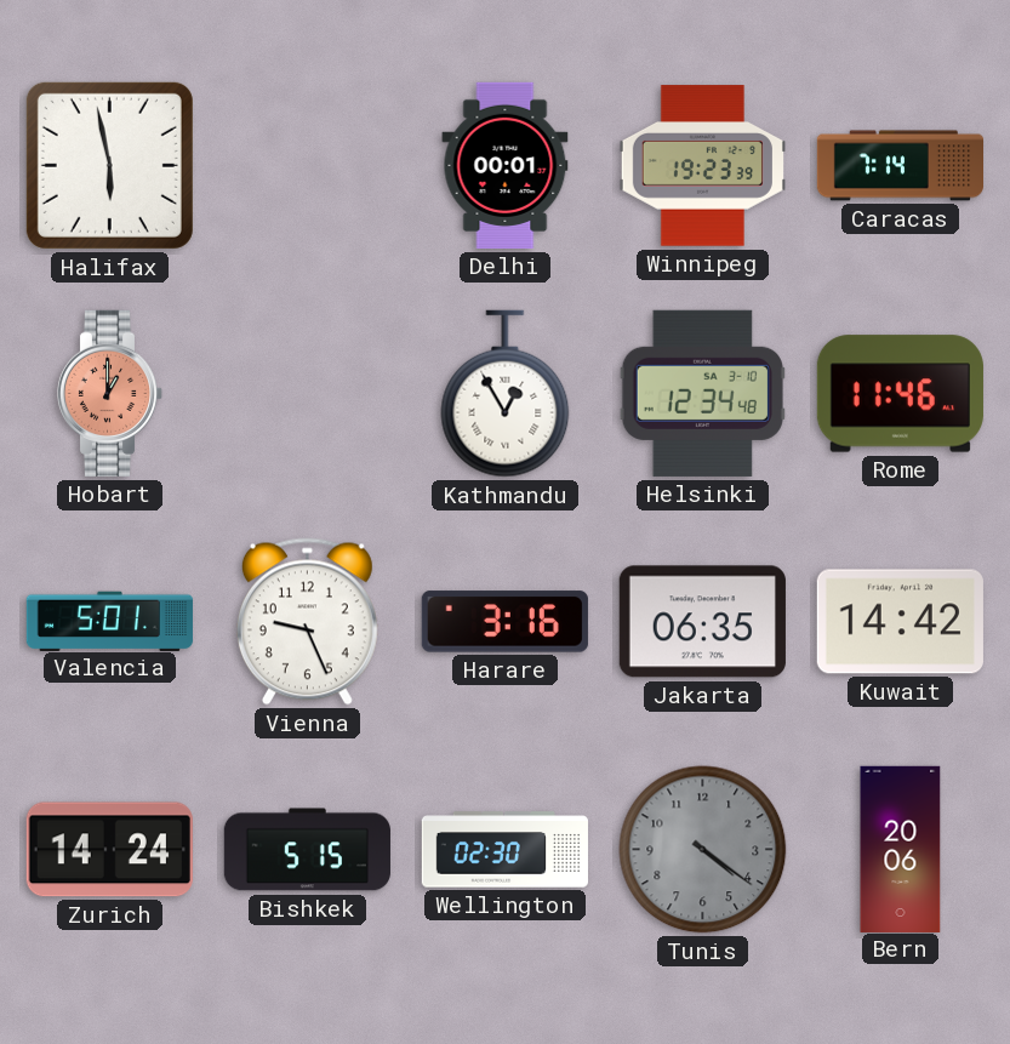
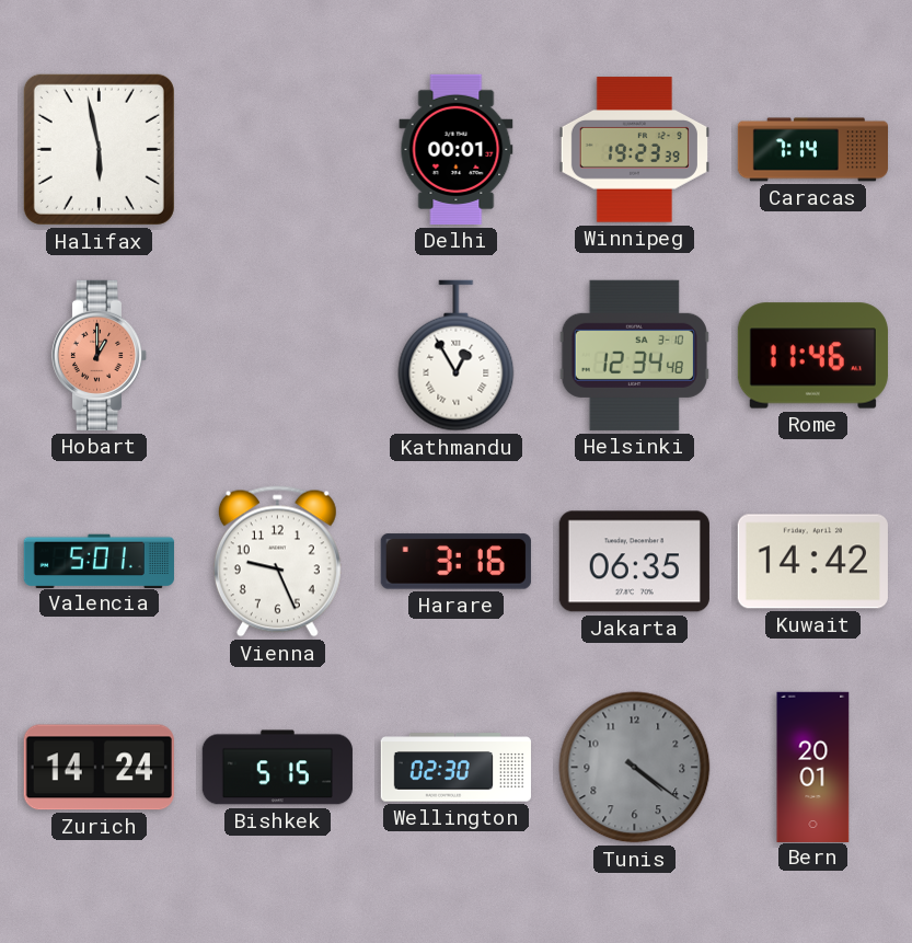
Bern: 20:06 -> 20:01
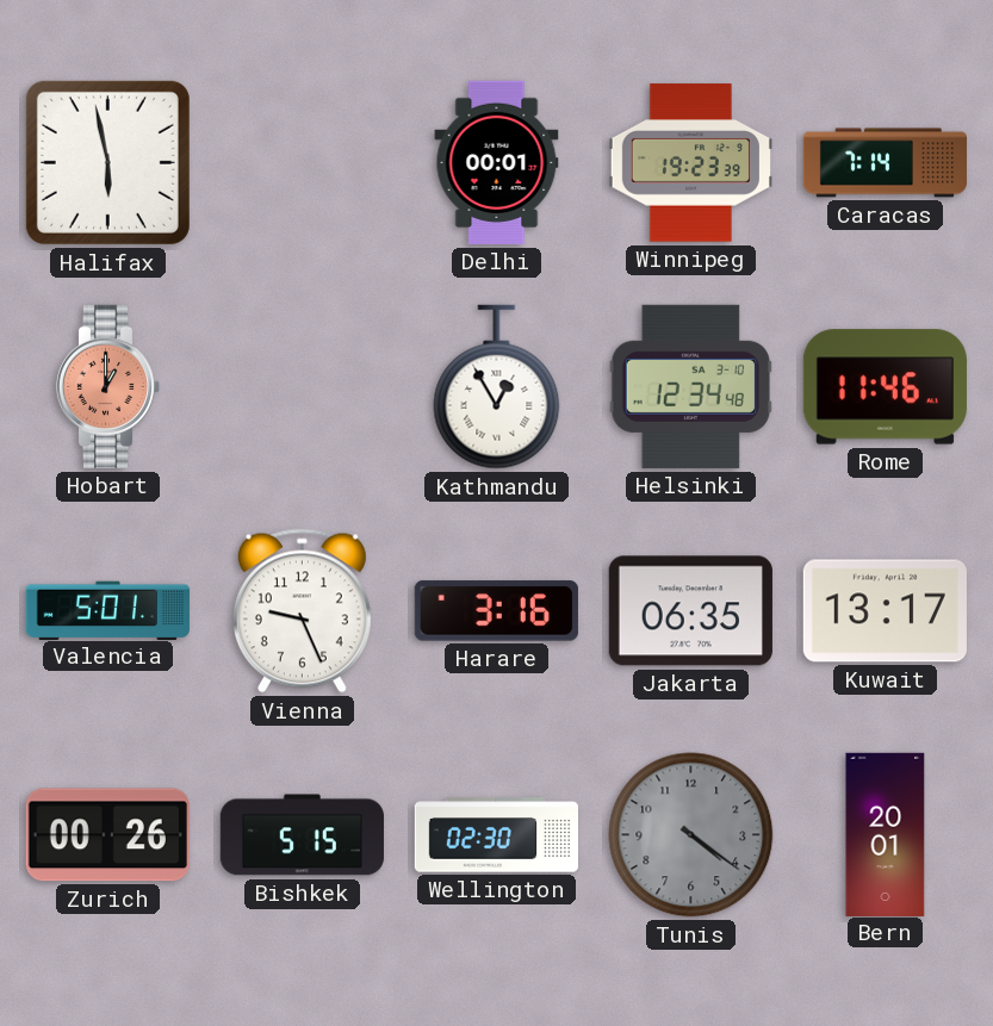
Kuwait: 14:42 -> 13:17
Zurich: 14:24 -> 00:26
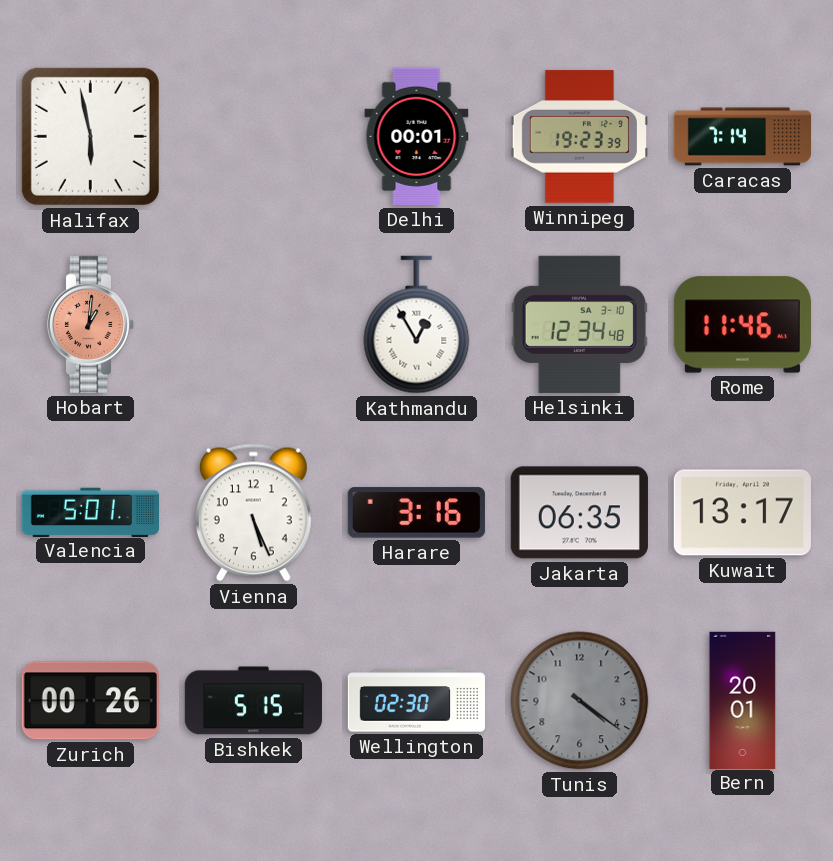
Hobart: 1:00 -> 1:01
Vienna: 9:26 -> 5:26
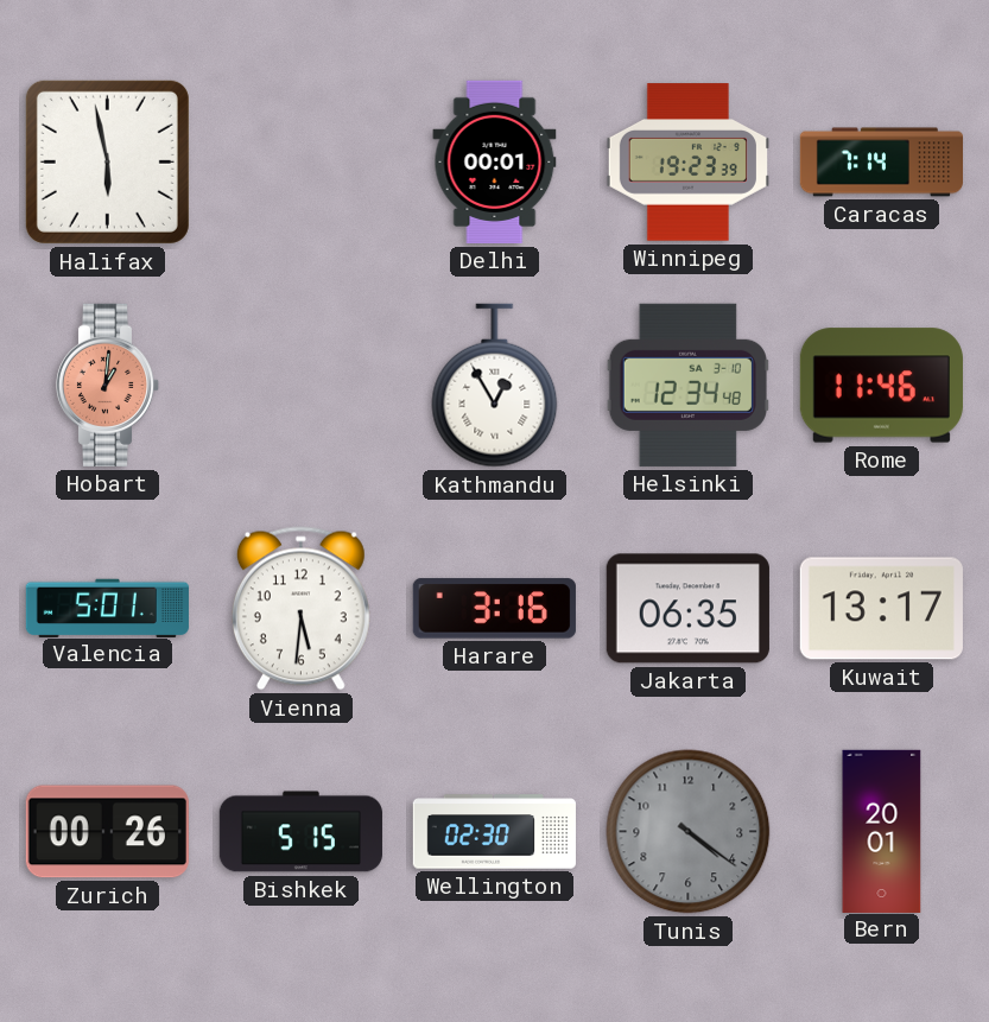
Vienna: 5:26 -> 5:31
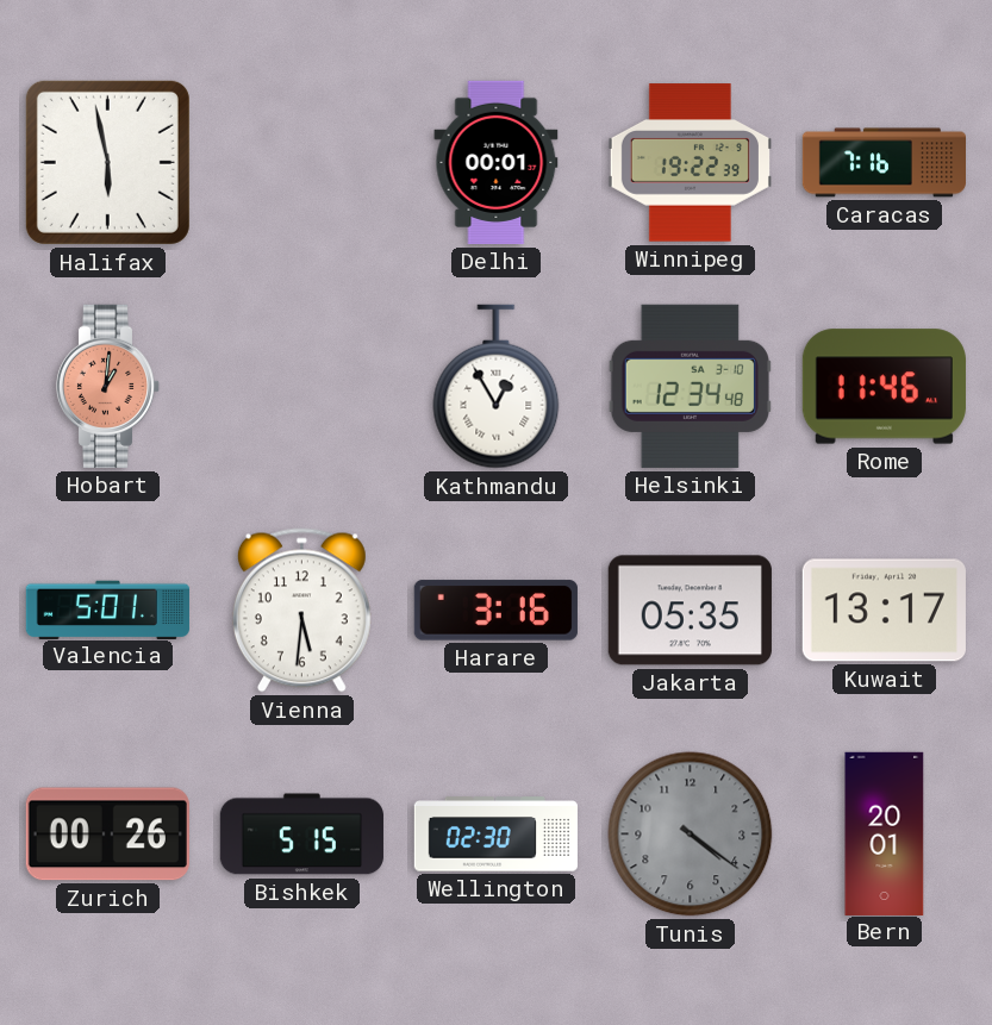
Winnipeg: 19:23 -> 19:22
Caracas: 7:14 -> 7:16
Jakarta: 06:35 -> 05:35
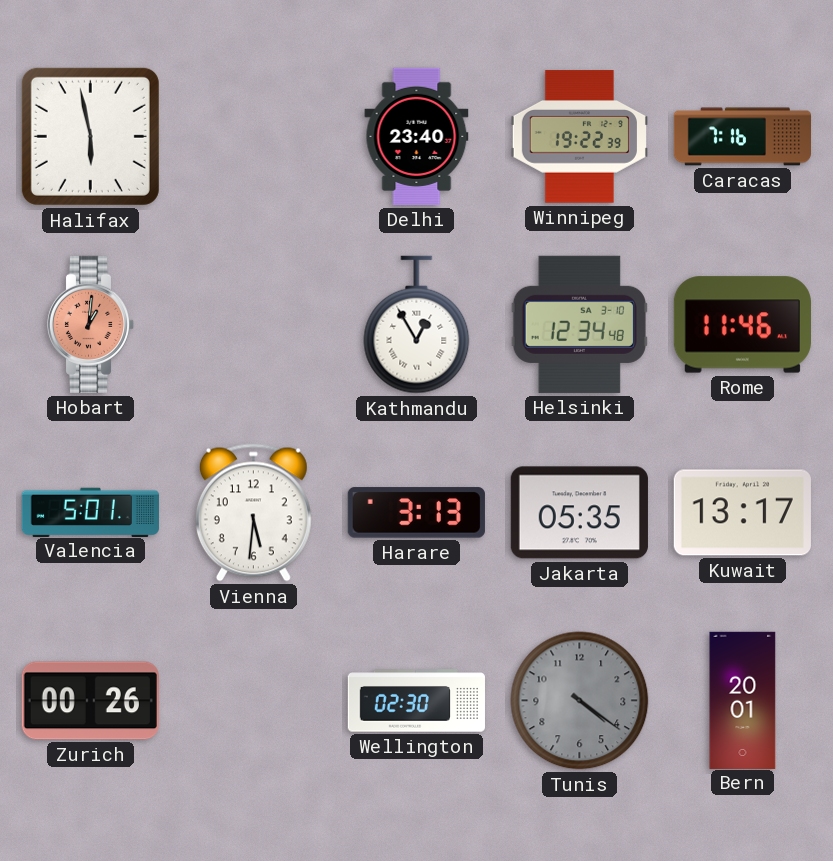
Delhi: 00:01 -> 23:40
Harare: 3:16 -> 3:13
Bishkek: 5:15 -> none
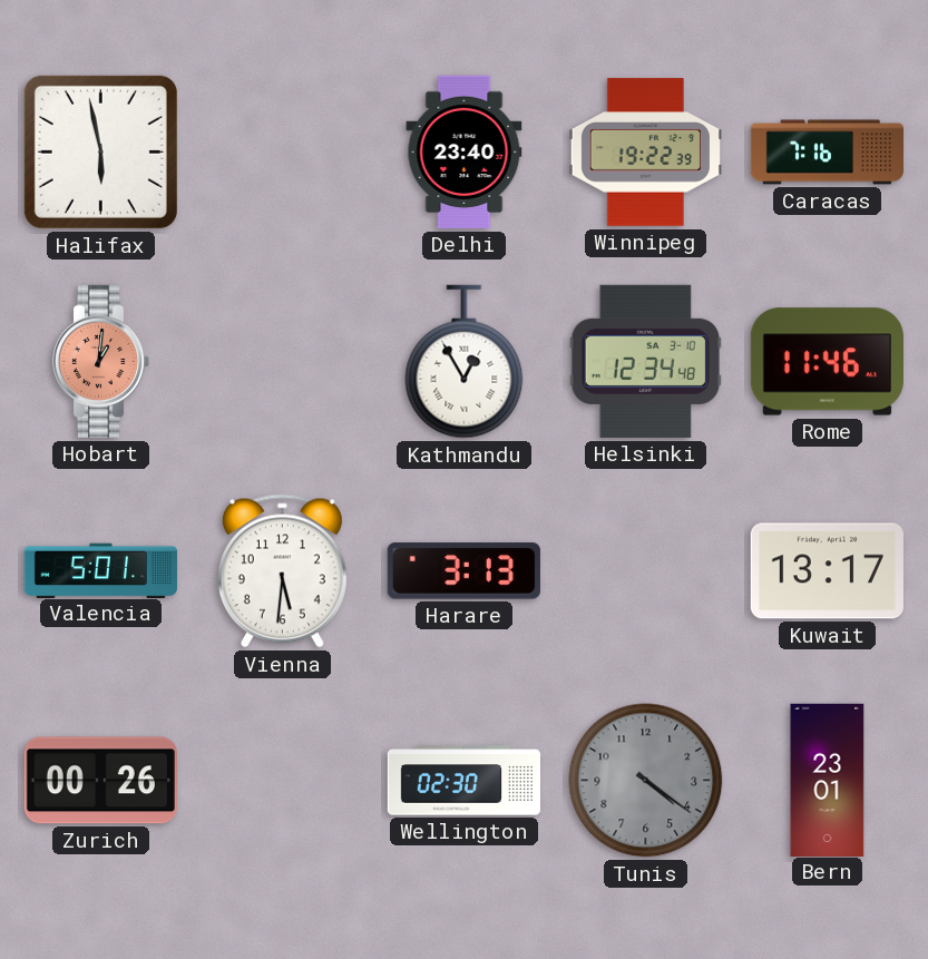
Jakarta: 05:35 -> none
Bern: 20:01 -> 23:01
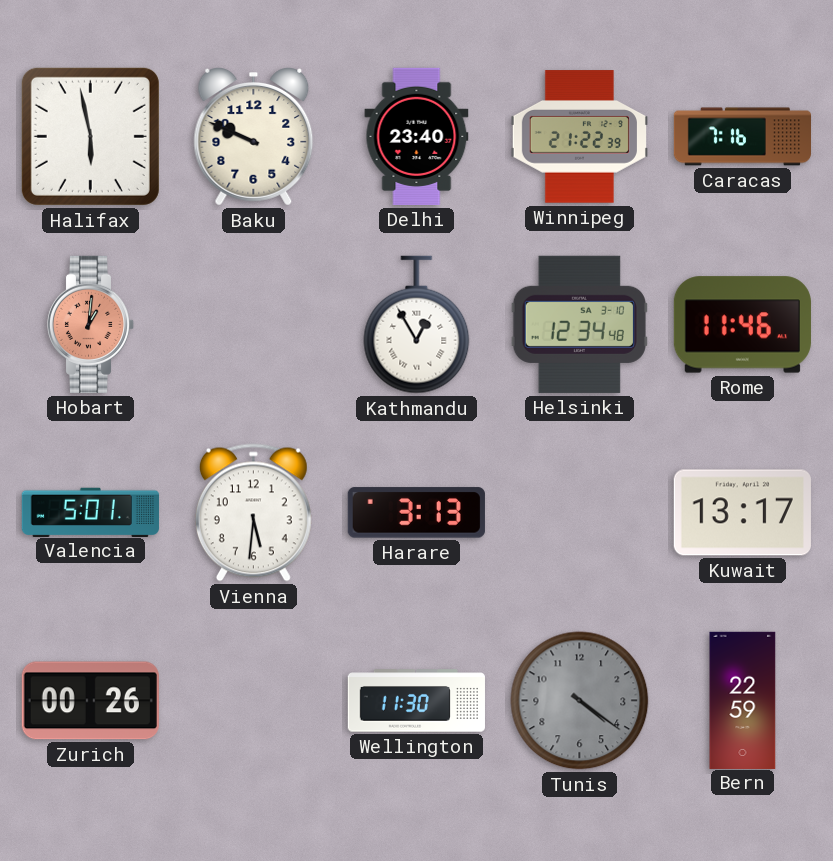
Baku: none -> 9:49
Winnipeg: 19:22 -> 21:22
Wellington: 02:30 -> 11:30
Bern: 23:01 -> 22:59
